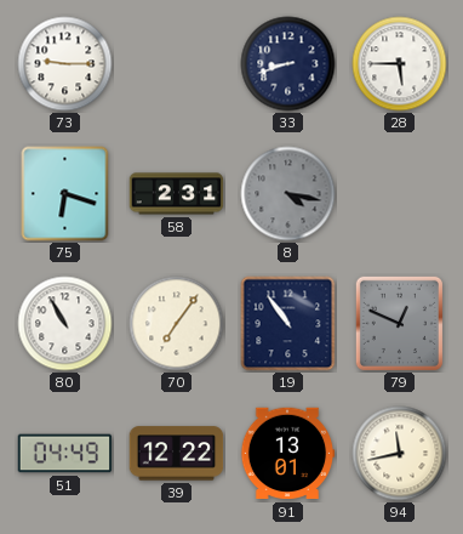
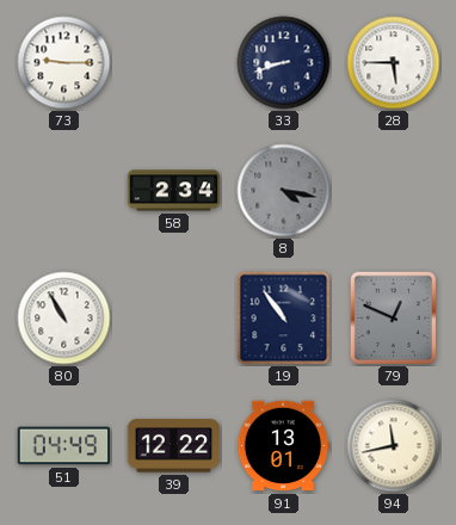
75: 6:18 -> none
58: 2:31 -> 2:34
70: 7:06 -> none
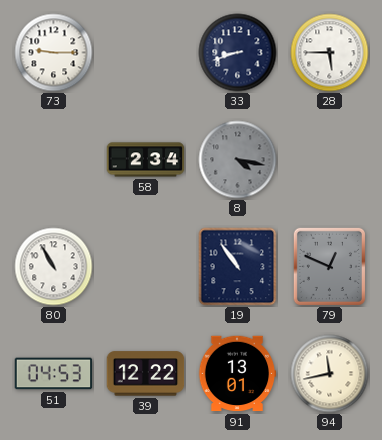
51: 04:49 -> 04:53
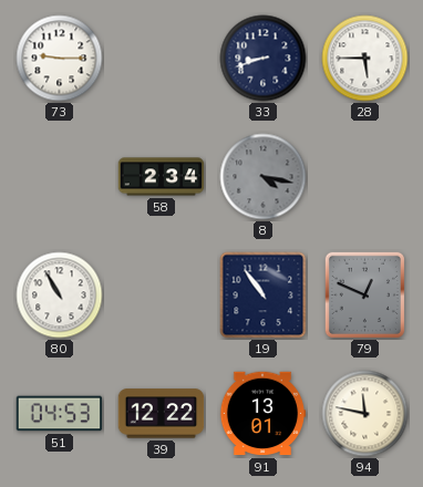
94: 11:43 -> 11:47
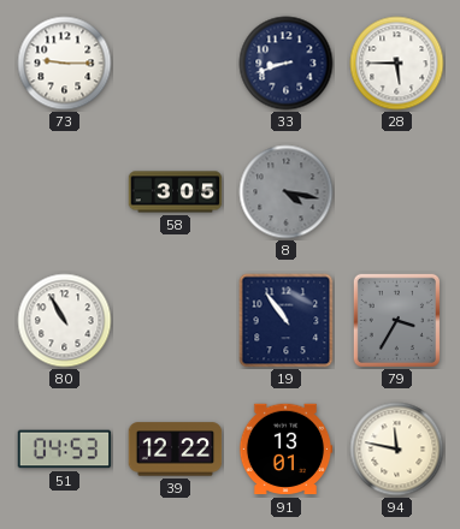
58: 2:34 -> 3:05
79: 12:49 -> 3:35
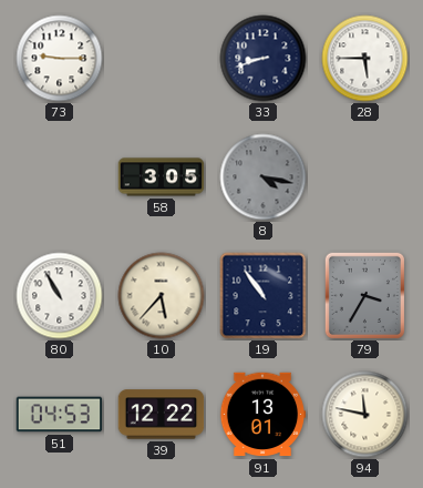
10: none -> 5:37
